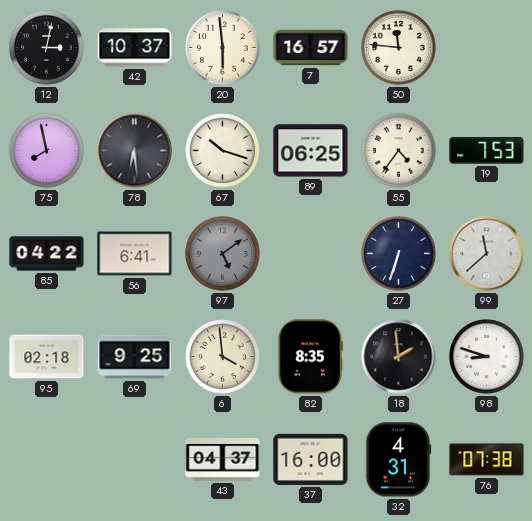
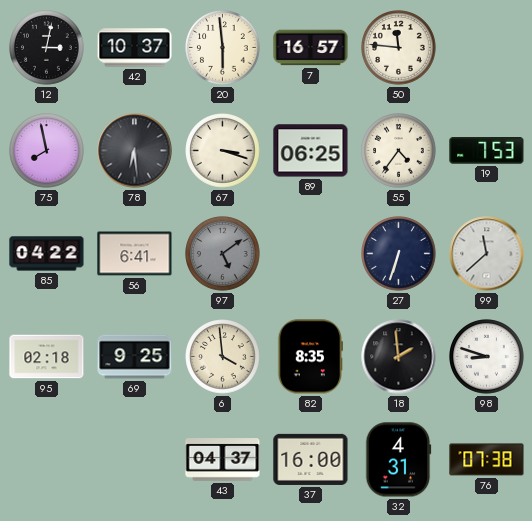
67: 10:18 -> 3:18
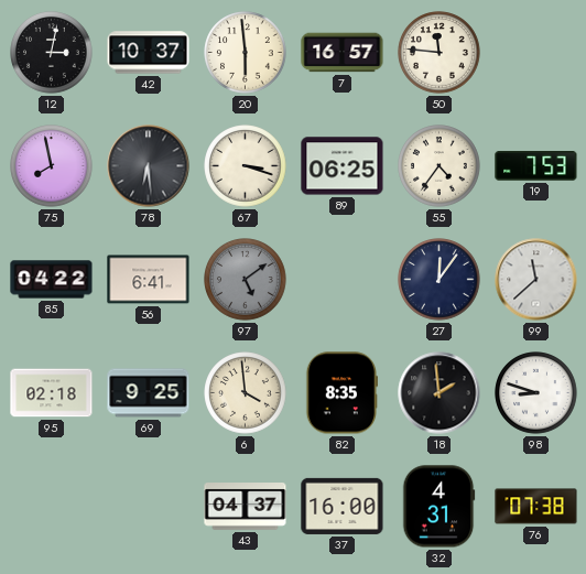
27: 6:33 -> 12:06
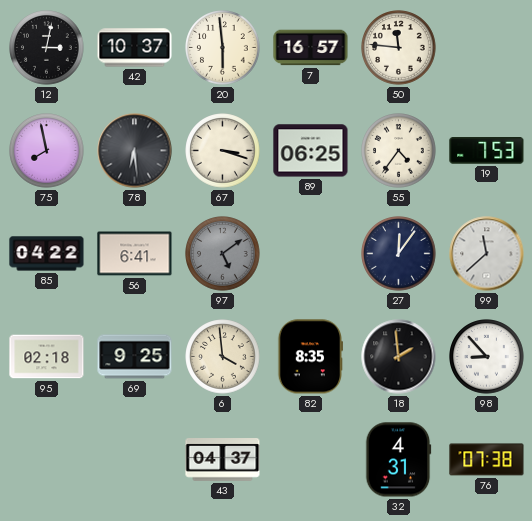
98: 8:48 -> 8:53
37: 16:00 -> none
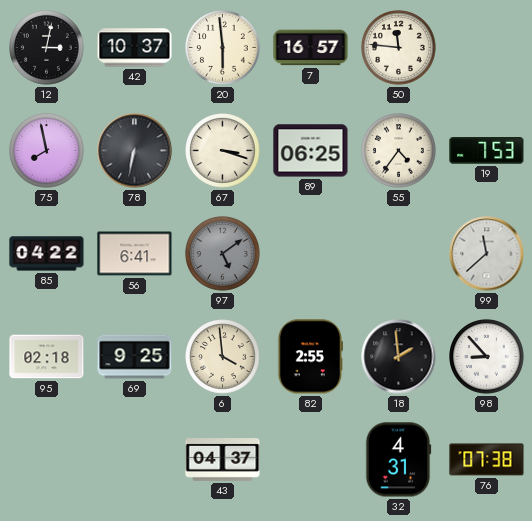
78: 6:29 -> 6:32
27: 12:06 -> none
82: 8:35 -> 2:55
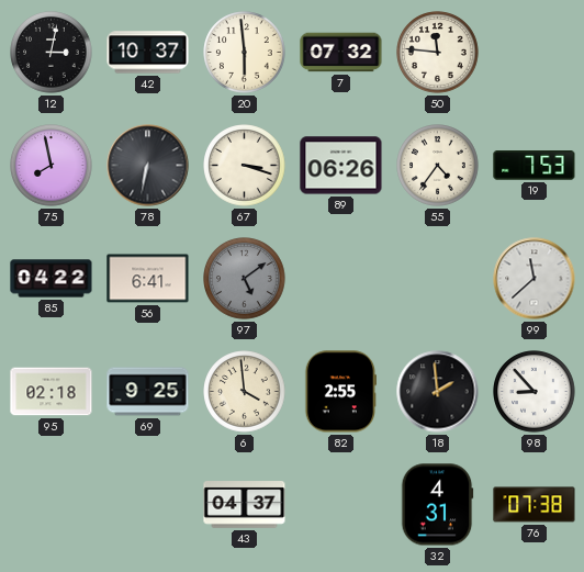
7: 16:57 -> 07:32
89: 06:25 -> 06:26
